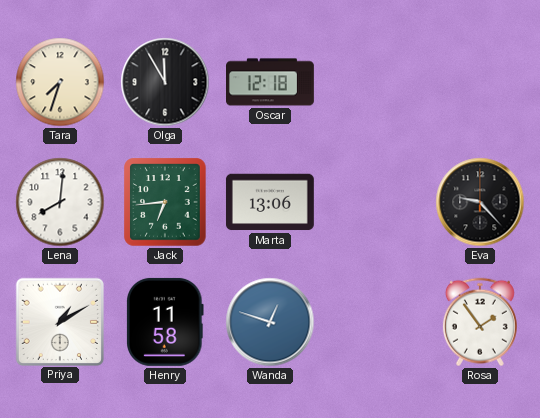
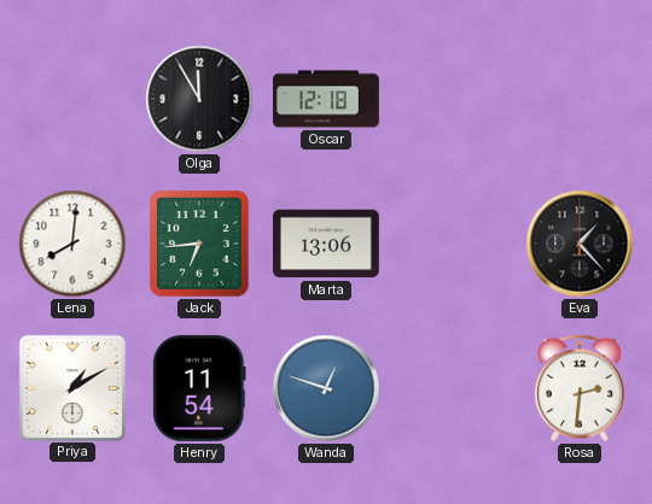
Tara: 7:33 -> none
Eva: 9:23 -> 1:23
Henry: 11:58 -> 11:54
Rosa: 1:54 -> 2:31
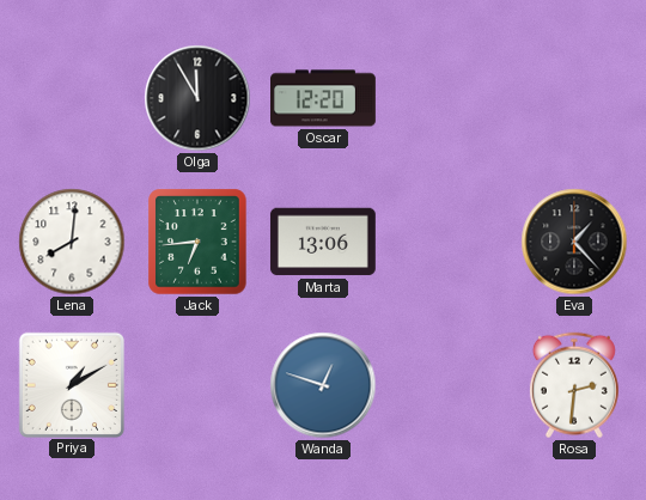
Oscar: 12:18 -> 12:20
Henry: 11:54 -> none
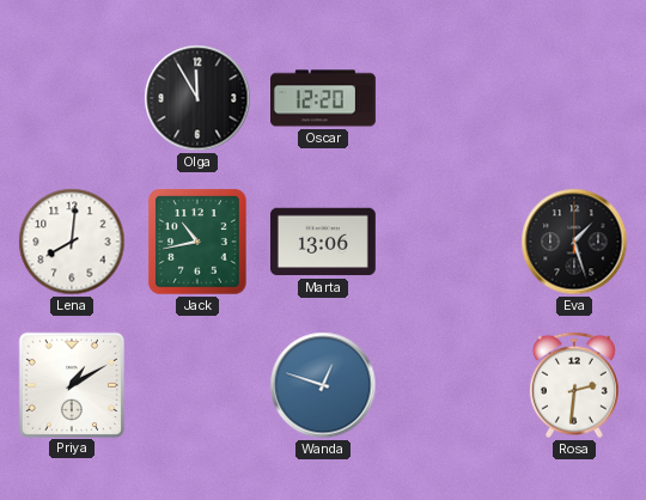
Jack: 6:44 -> 10:43
Eva: 1:23 -> 1:27
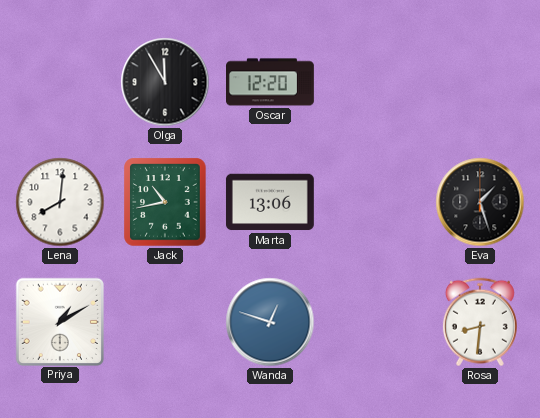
Rosa: 2:31 -> 8:31
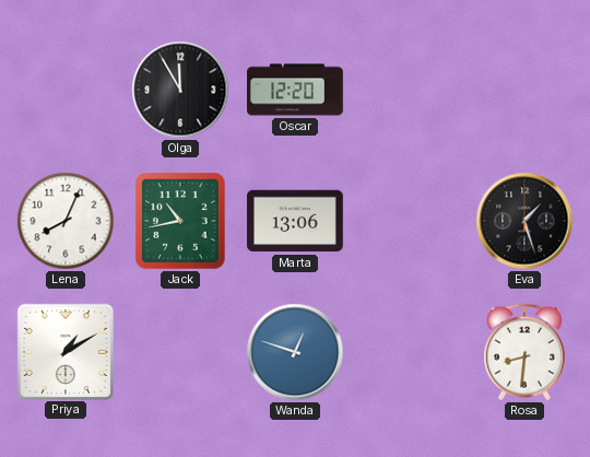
Lena: 8:01 -> 8:04
